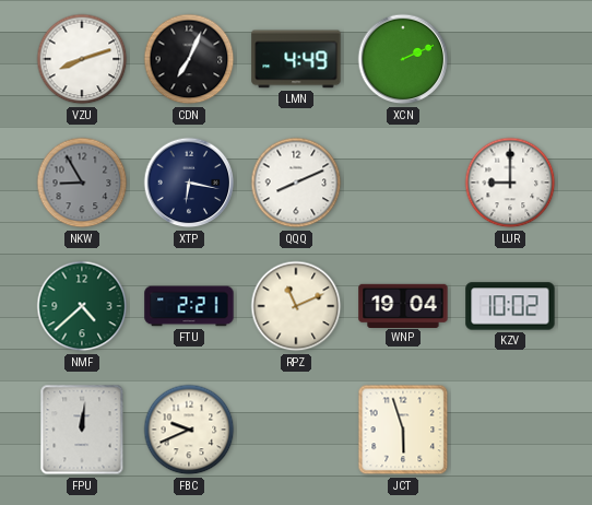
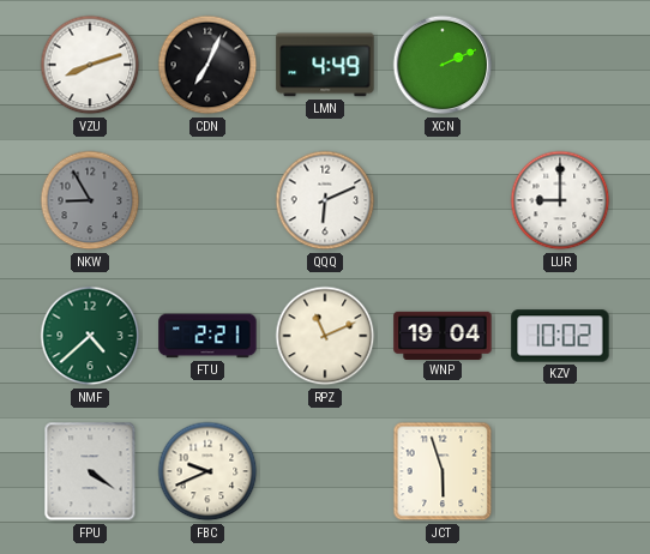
XTP: 6:17 -> none
QQQ: 8:11 -> 6:11
FPU: 12:01 -> 4:21
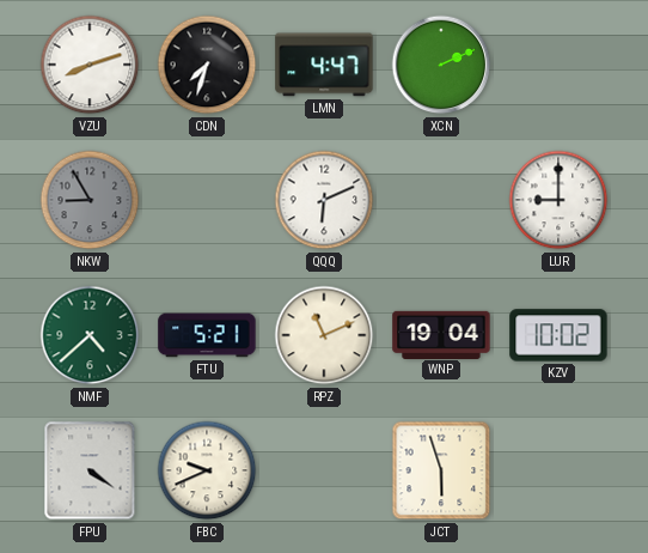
CDN: 7:04 -> 7:33
LMN: 4:49 -> 4:47
FTU: 2:21 -> 5:21
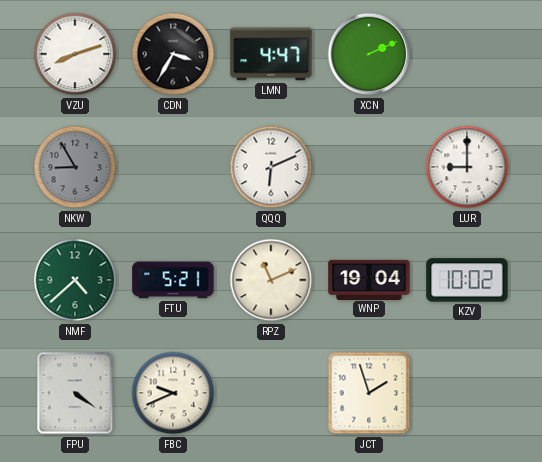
CDN: 7:33 -> 3:35
JCT: 5:57 -> 1:57
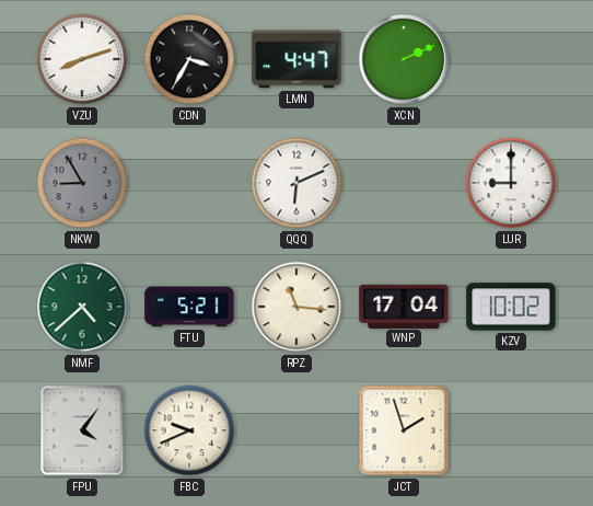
RPZ: 11:11 -> 11:16
WNP: 19:04 -> 17:04
FPU: 4:21 -> 4:06
